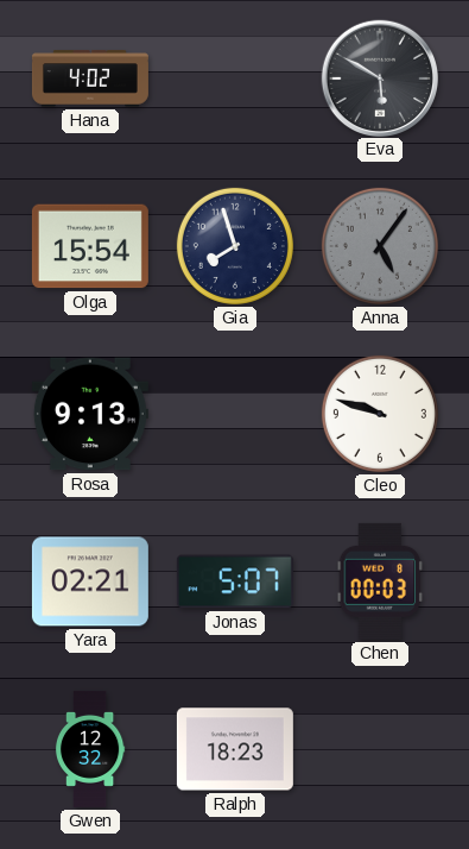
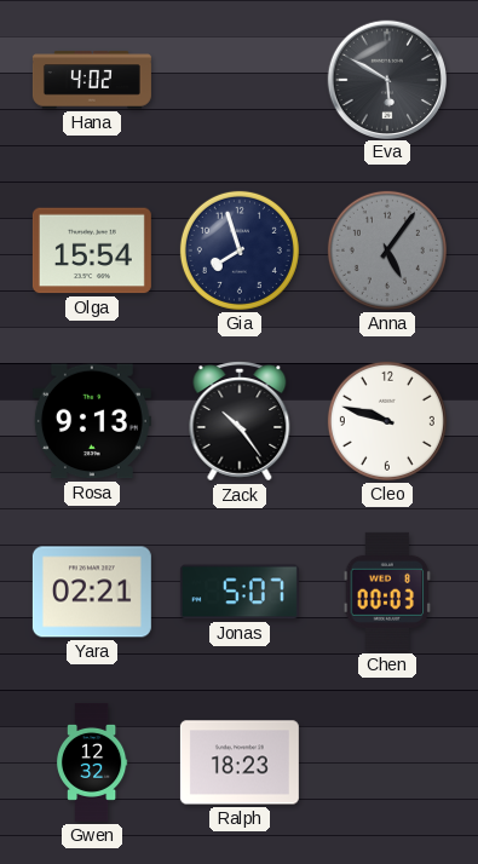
Zack: none -> 10:24
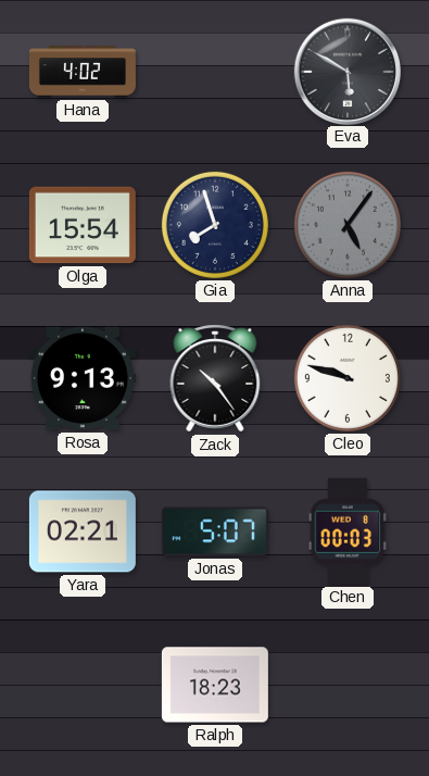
Gwen: 12:32 -> none
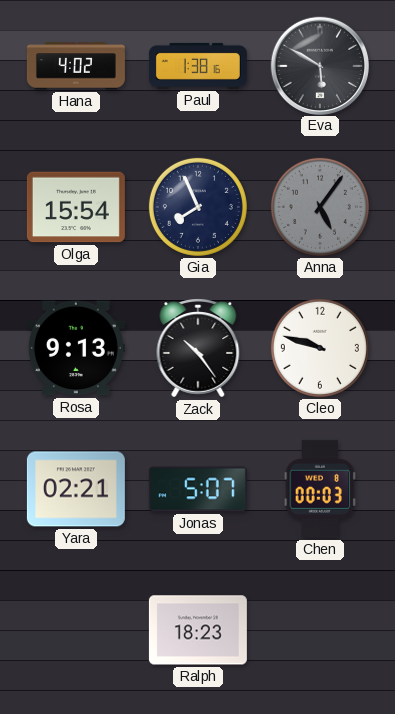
Paul: none -> 1:38
Gia: 7:57 -> 7:56
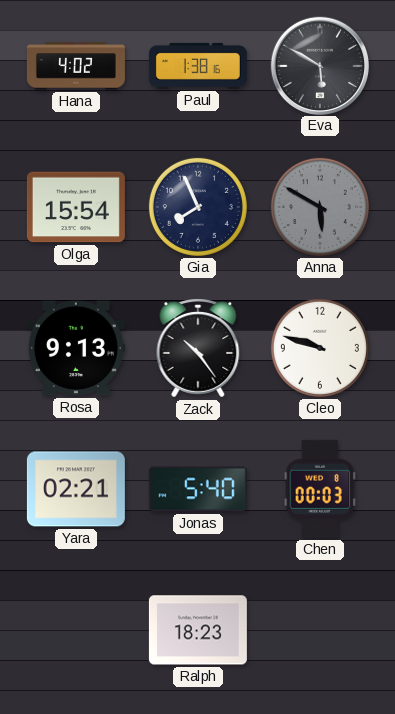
Anna: 5:06 -> 5:50
Jonas: 5:07 -> 5:40
